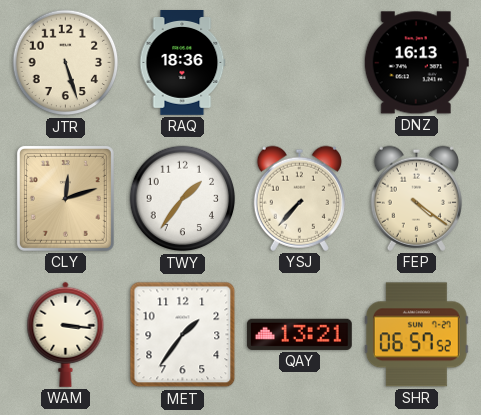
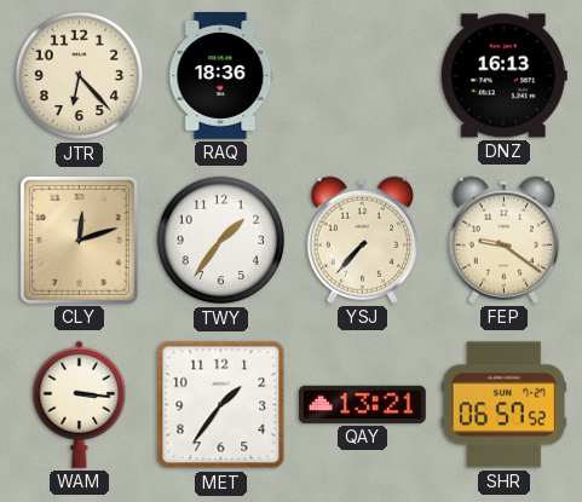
JTR: 5:27 -> 6:23
FEP: 4:21 -> 9:21
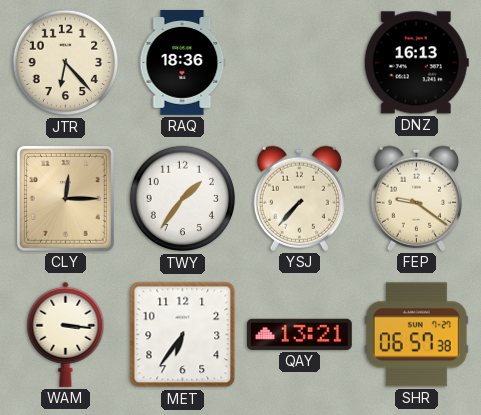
CLY: 12:12 -> 12:15
MET: 1:36 -> 6:36
SHR: 06:57:52 -> 06:57:38
